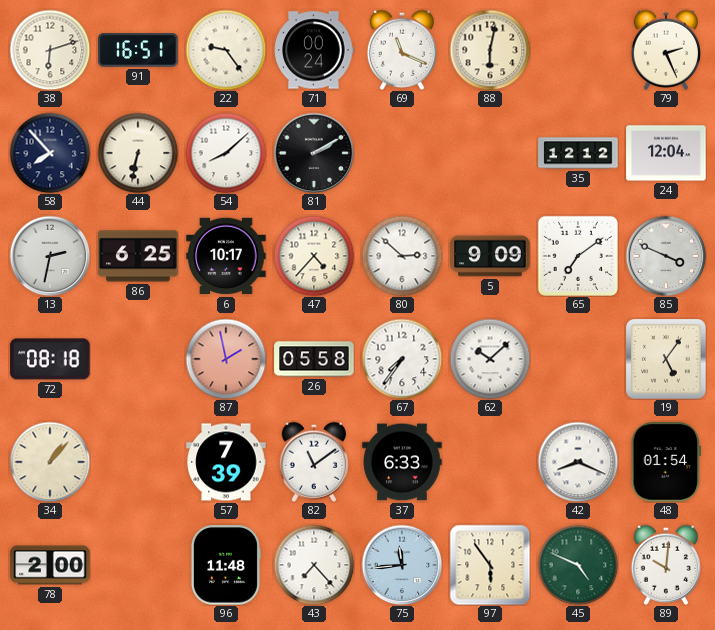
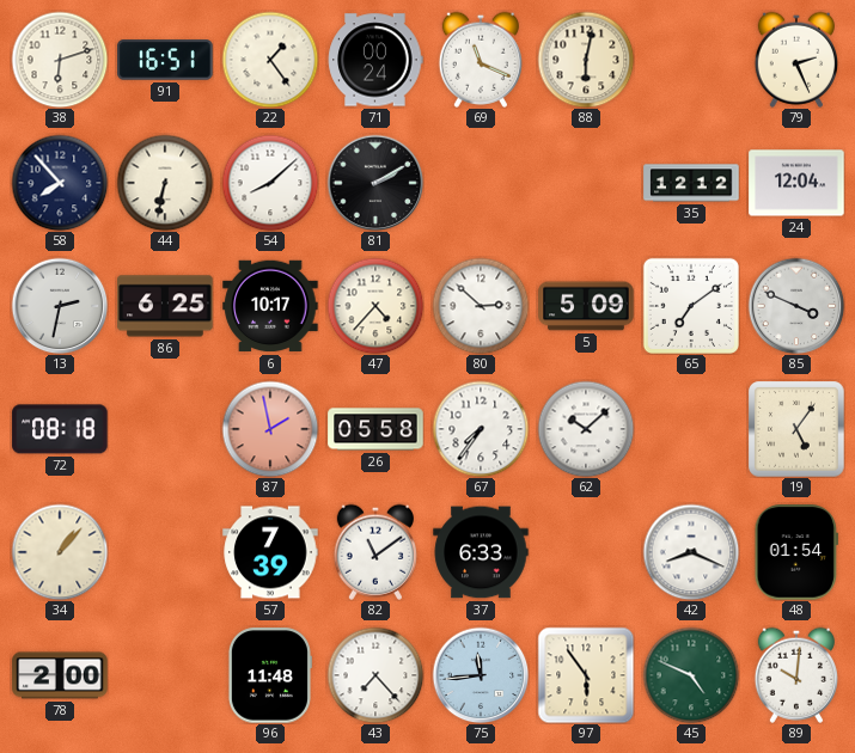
22: 9:24 -> 1:24
5: 9:09 -> 5:09
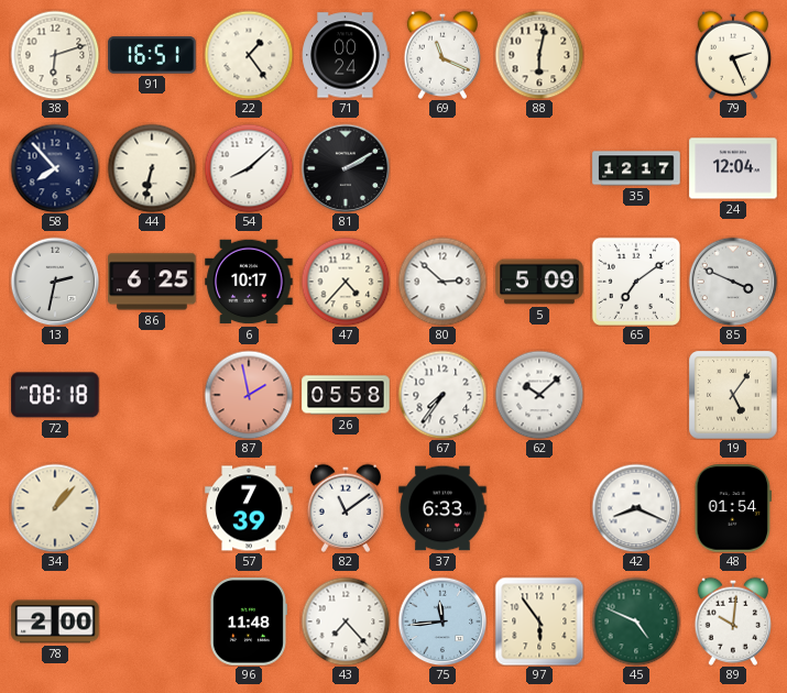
35: 12:12 -> 12:17
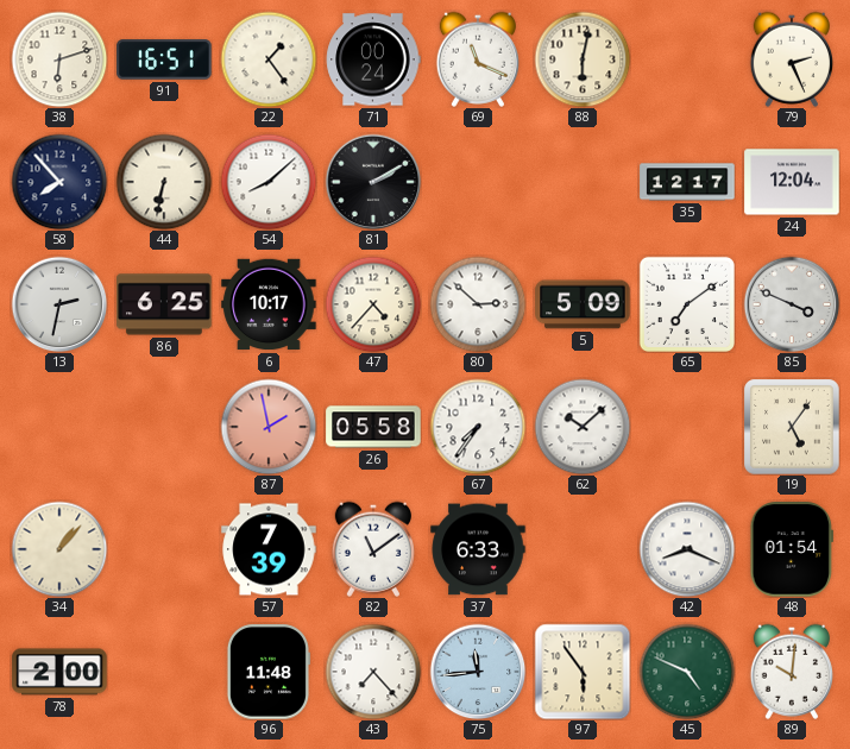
72: 08:18 -> none
